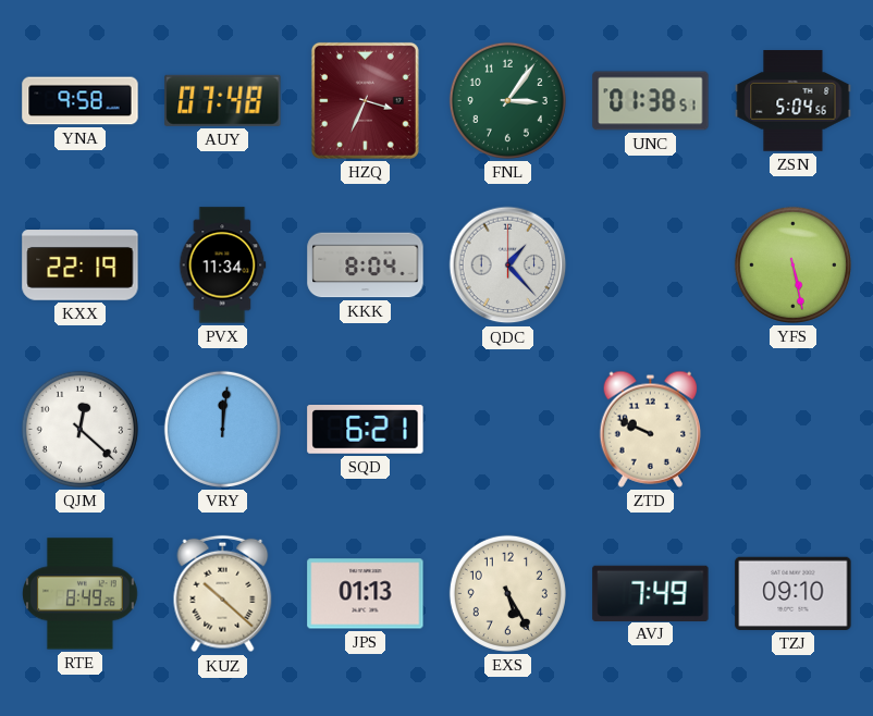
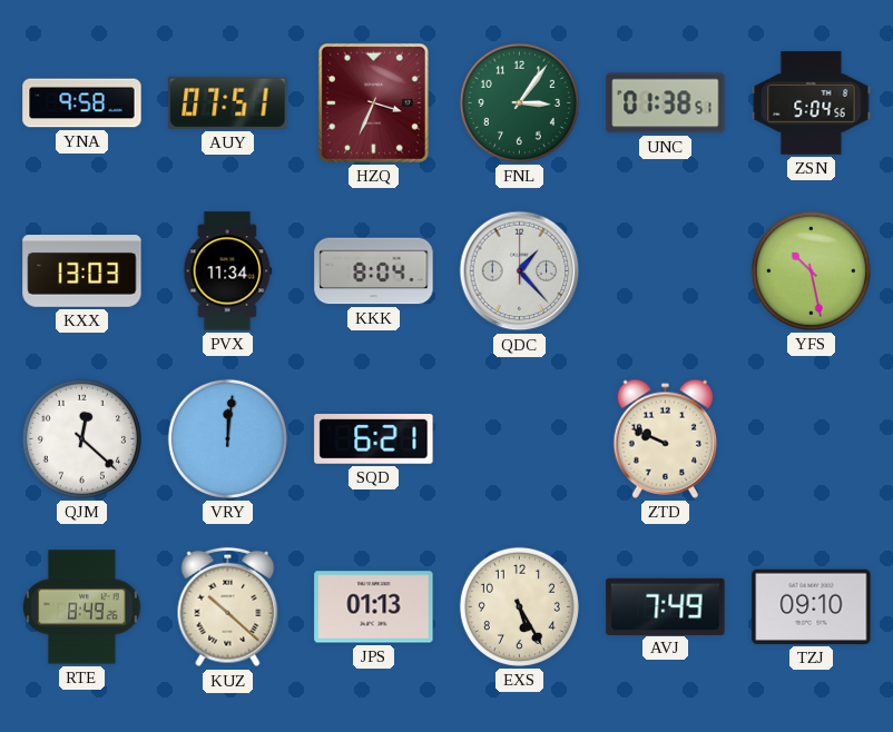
AUY: 07:48 -> 07:51
KXX: 22:19 -> 13:03
YFS: 5:28 -> 10:28
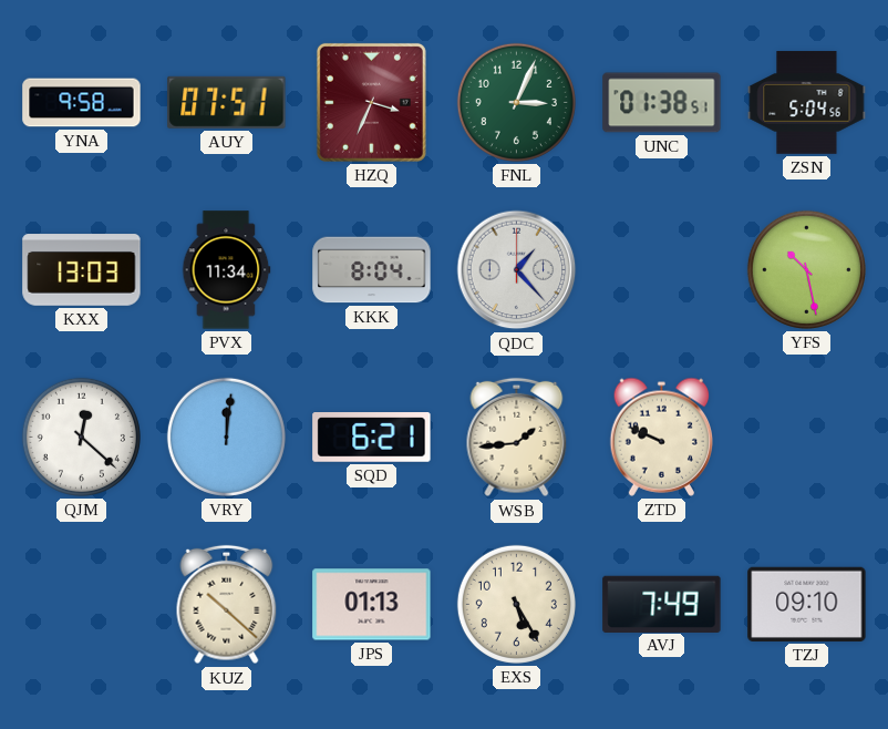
FNL: 3:06 -> 3:04
WSB: none -> 1:44
RTE: 8:49 -> none
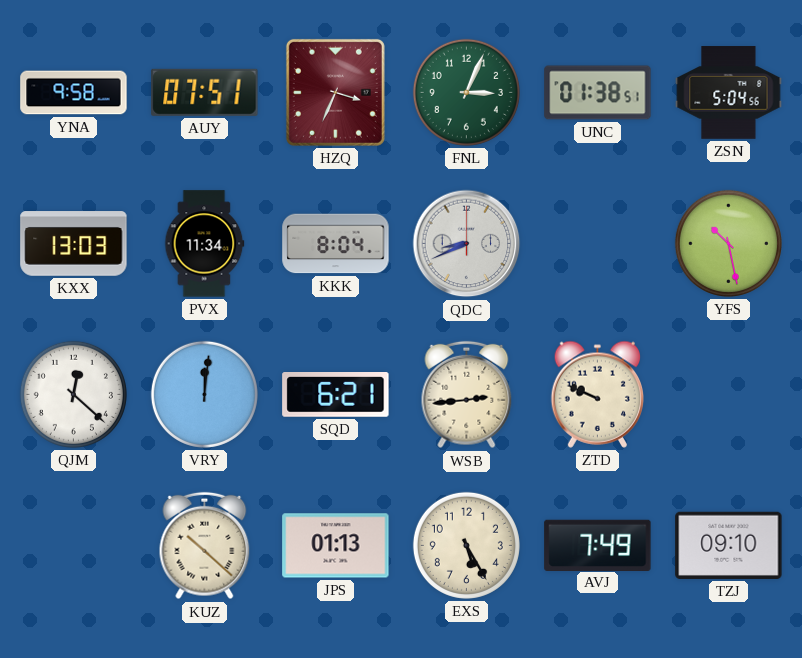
QDC: 1:23 -> 8:41
WSB: 1:44 -> 2:44
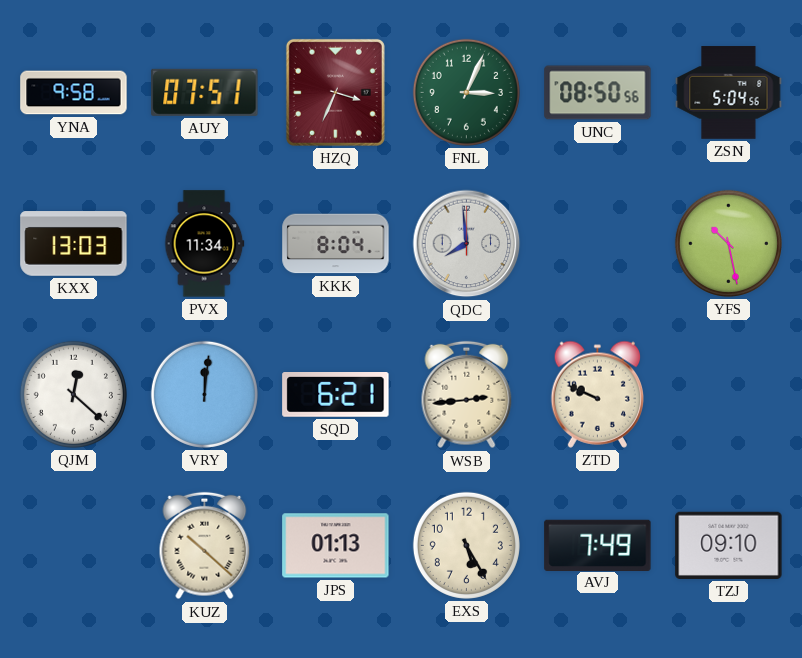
UNC: 01:38 -> 08:50
QDC: 8:41 -> 7:59
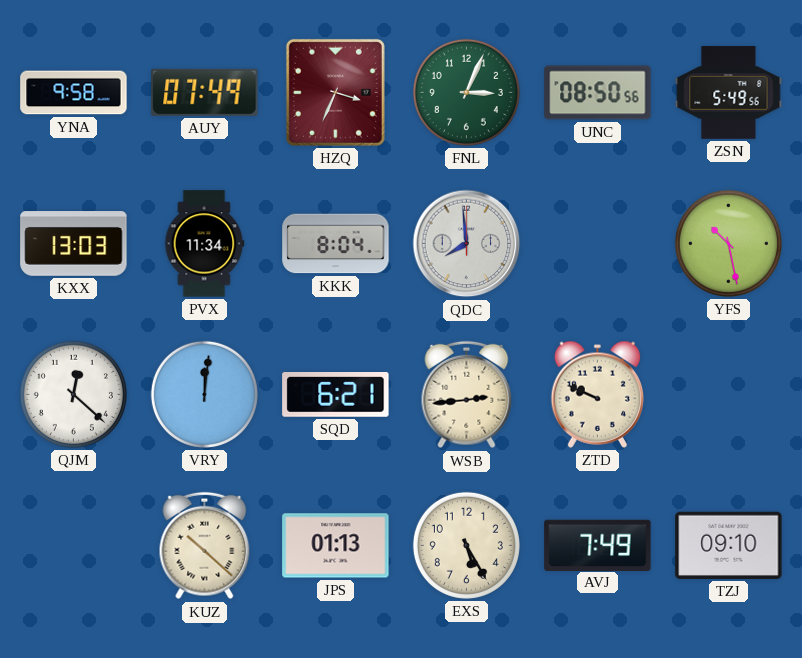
AUY: 07:51 -> 07:49
ZSN: 5:04 -> 5:49
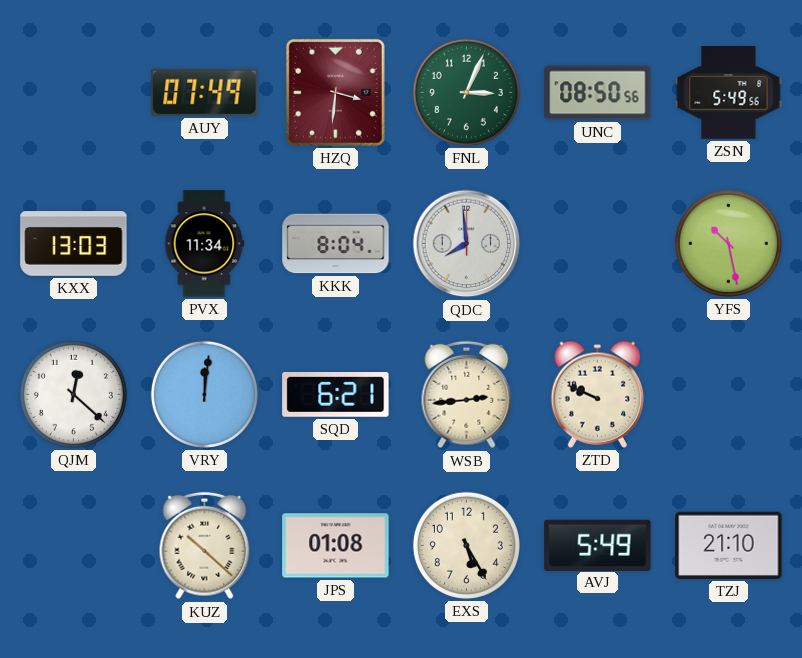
YNA: 9:58 -> none
HZQ: 3:34 -> 3:31
JPS: 01:13 -> 01:08
AVJ: 7:49 -> 5:49
TZJ: 09:10 -> 21:10
